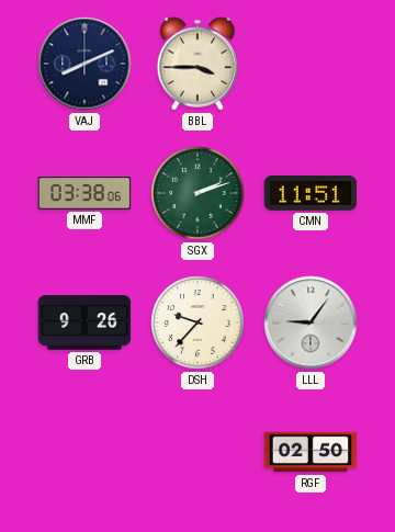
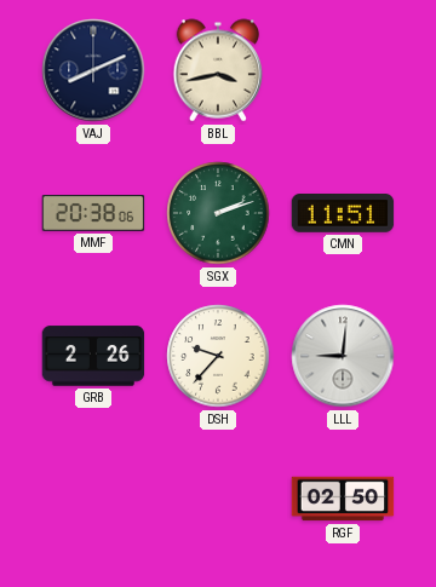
BBL: 3:45 -> 3:43
MMF: 03:38 -> 20:38
GRB: 9:26 -> 2:26
LLL: 9:06 -> 9:01
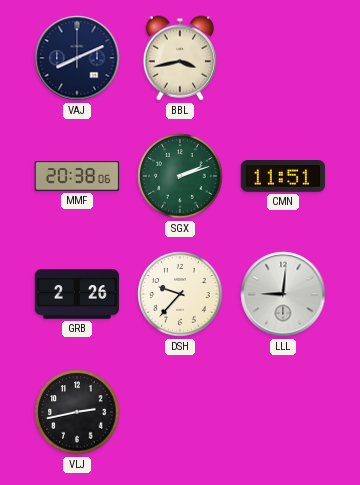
VLJ: none -> 2:43
RGF: 02:50 -> none
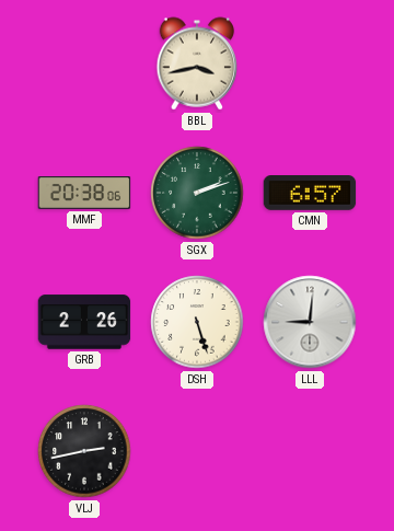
VAJ: 8:11 -> none
CMN: 11:51 -> 6:57
DSH: 9:37 -> 5:27
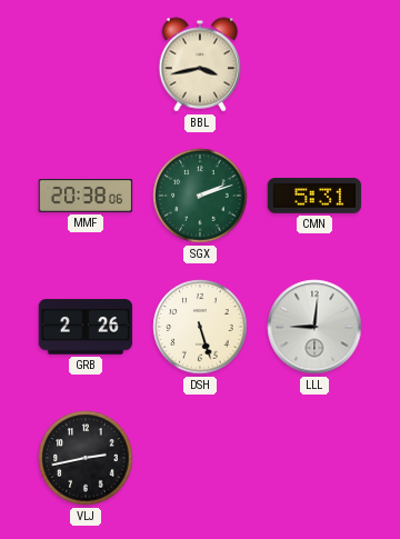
CMN: 6:57 -> 5:31
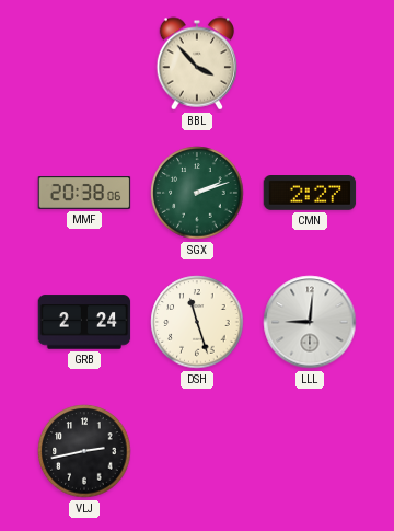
BBL: 3:43 -> 3:53
CMN: 5:31 -> 2:27
GRB: 2:26 -> 2:24
DSH: 5:27 -> 11:27
